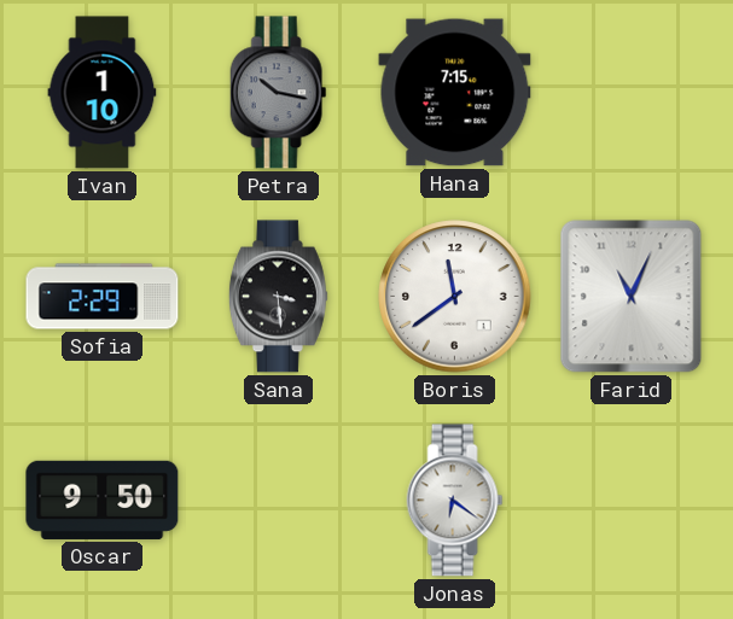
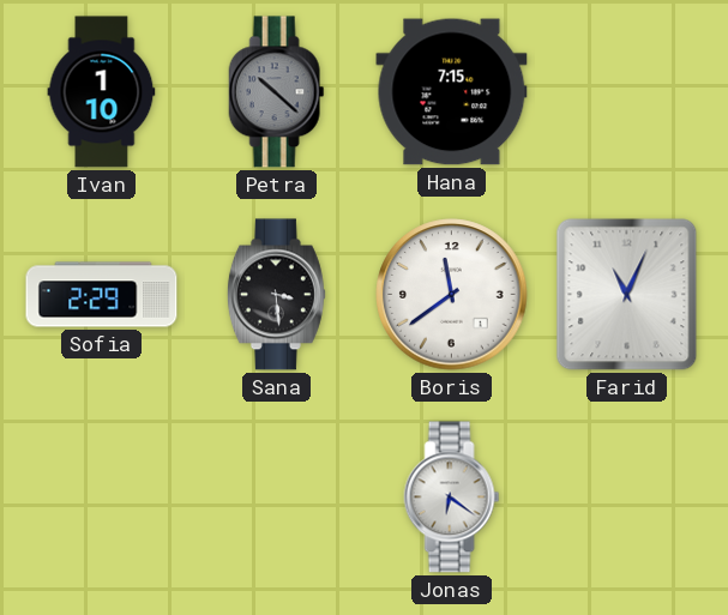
Petra: 10:17 -> 10:22
Oscar: 9:50 -> none
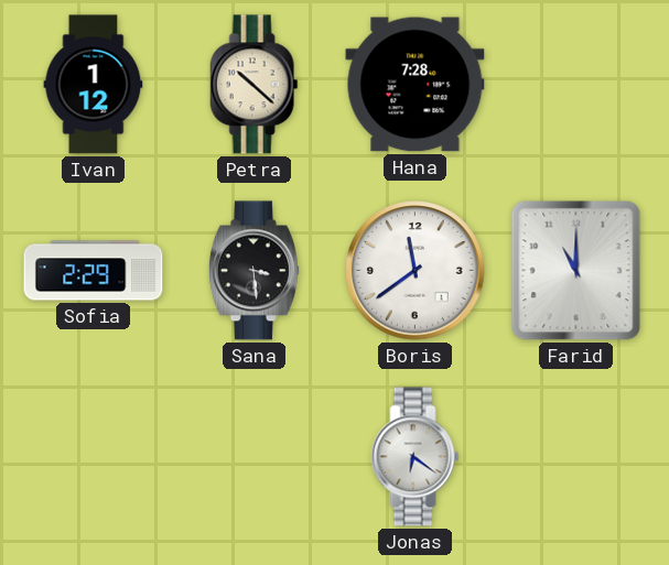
Ivan: 1:10 -> 1:12
Petra dial: grey -> cream
Hana: 7:15 -> 7:28
Farid: 11:04 -> 11:00
